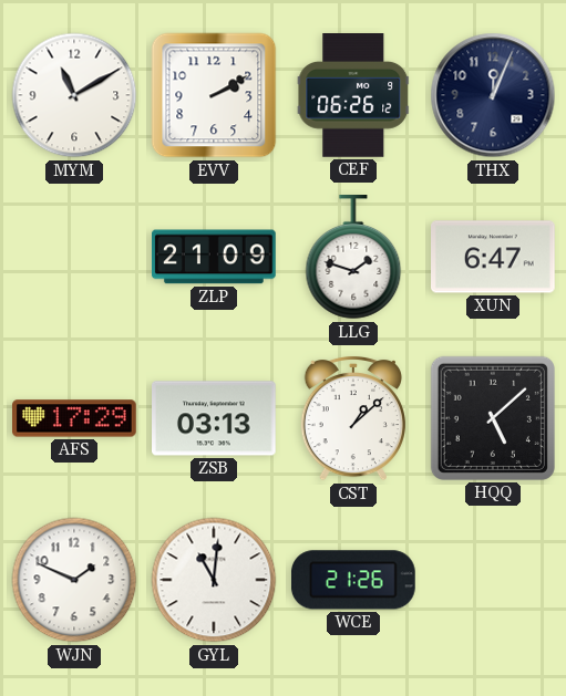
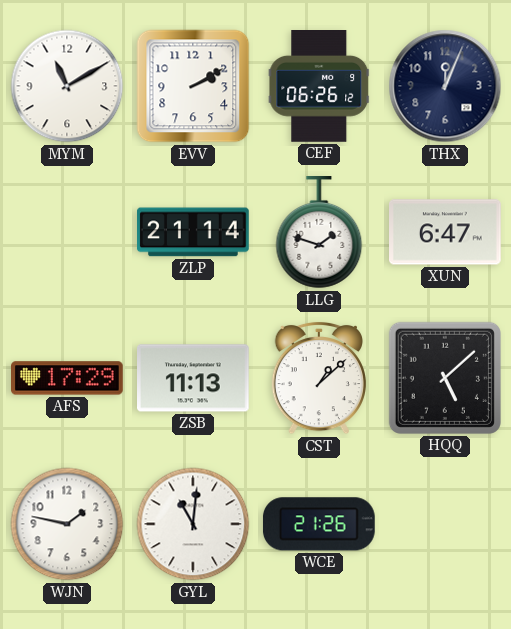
ZLP: 21:09 -> 21:14
ZSB: 03:13 -> 11:13
WJN: 1:49 -> 1:47
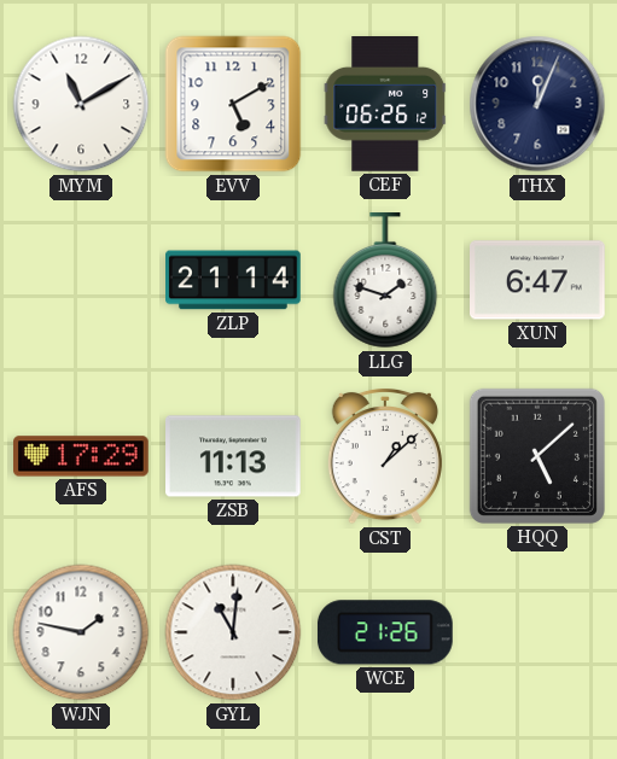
EVV: 2:10 -> 5:10
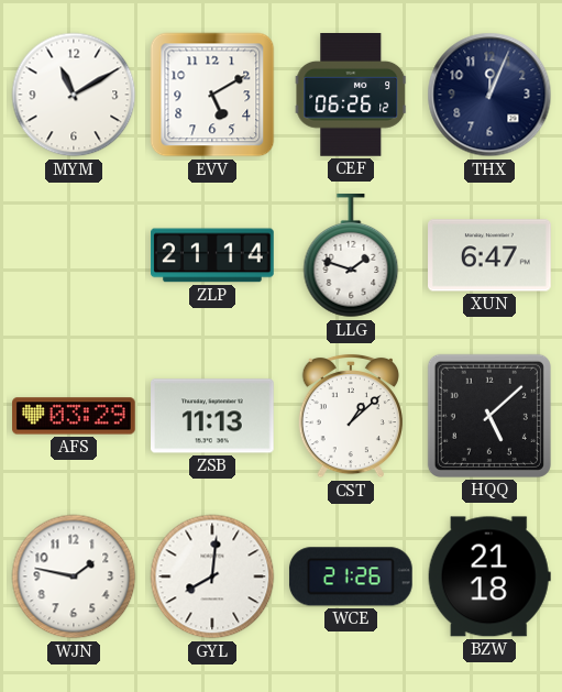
AFS: 17:29 -> 03:29
GYL: 11:01 -> 8:01
BZW: none -> 21:18
